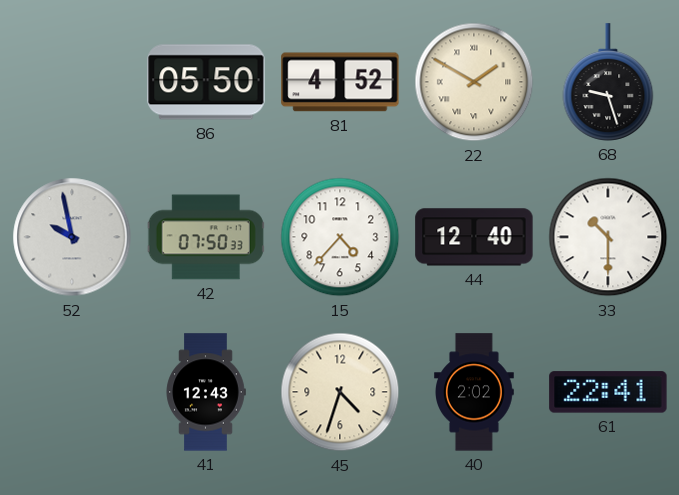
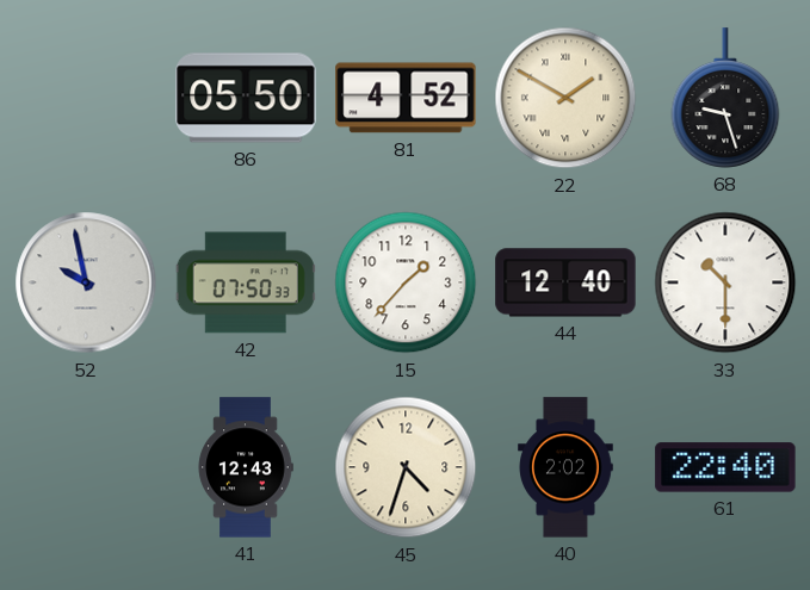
15: 4:37 -> 1:37
61: 22:41 -> 22:40
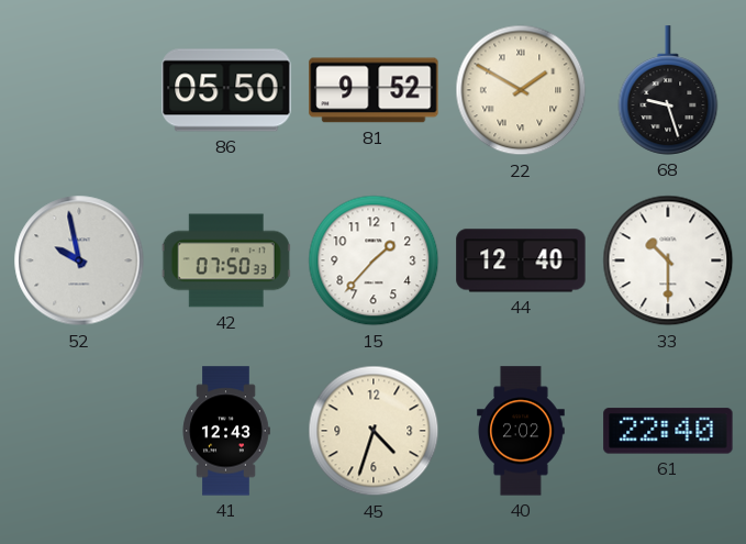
81: 4:52 -> 9:52
